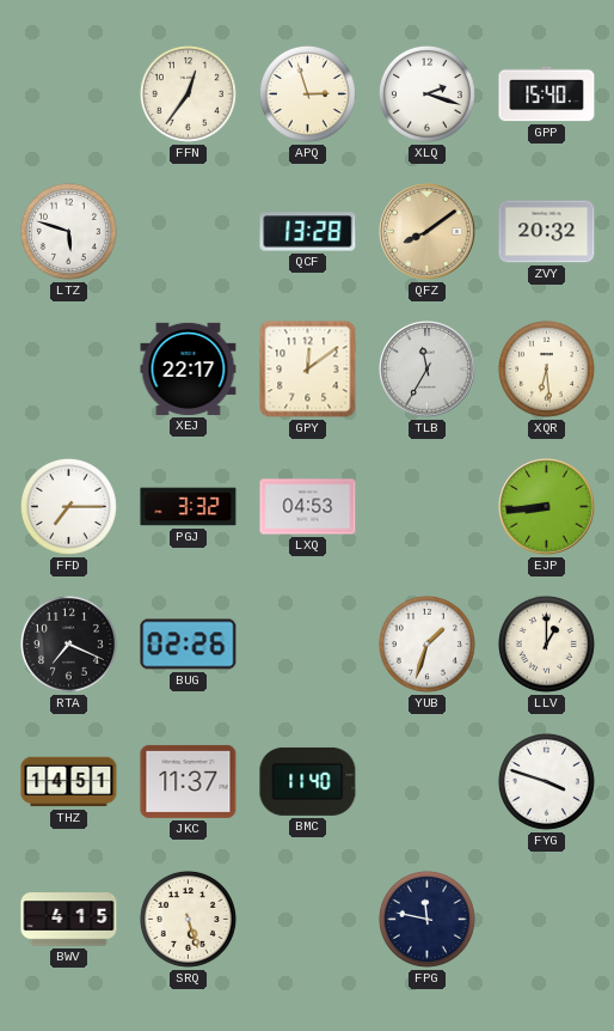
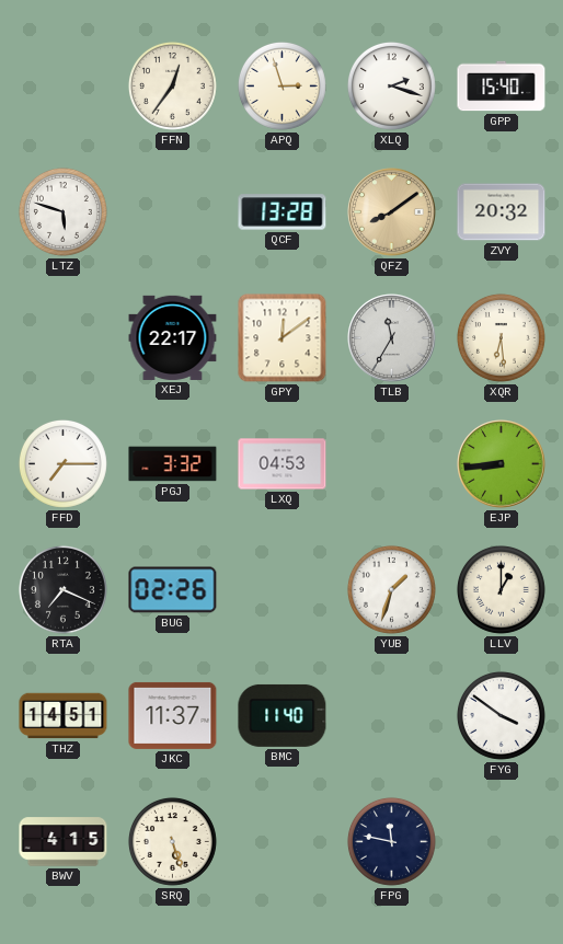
FYG: 3:48 -> 3:51
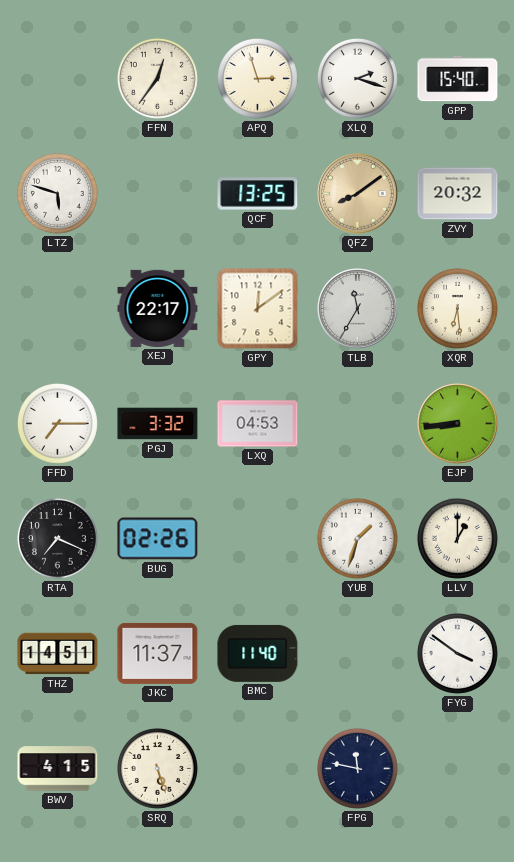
QCF: 13:28 -> 13:25
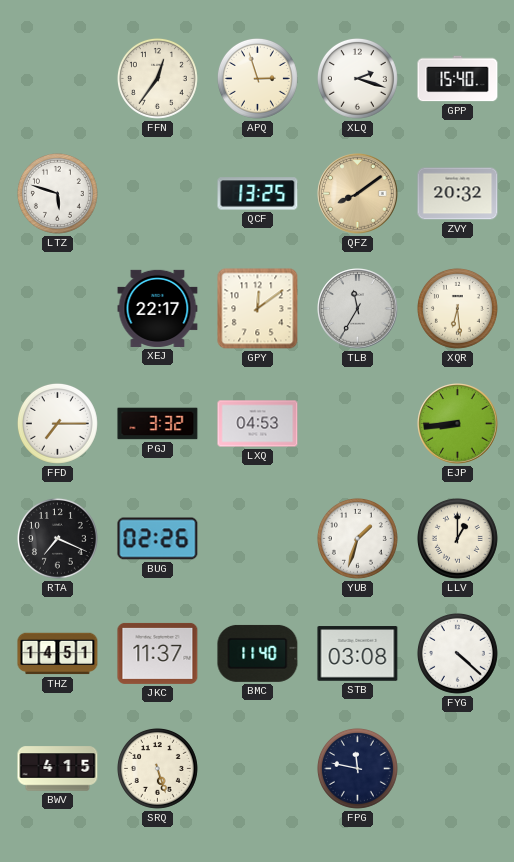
STB: none -> 03:08
FYG: 3:51 -> 4:22
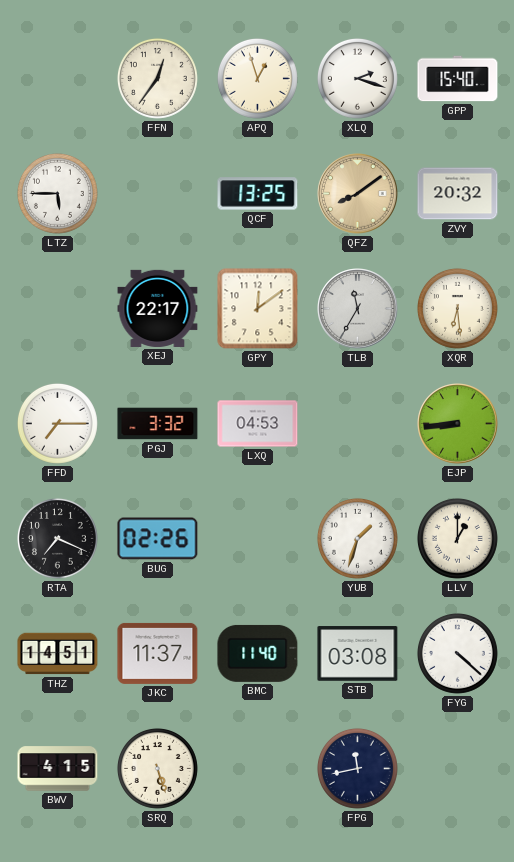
APQ: 2:57 -> 12:57
LTZ: 5:48 -> 5:45
FPG: 11:47 -> 11:43
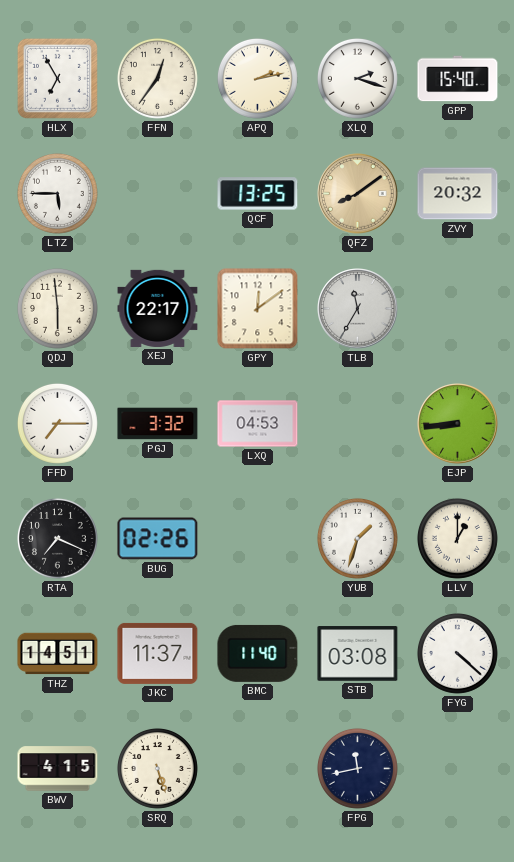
HLX: none -> 6:55
APQ: 12:57 -> 2:13
QDJ: none -> 5:59
XQR: 6:29 -> none
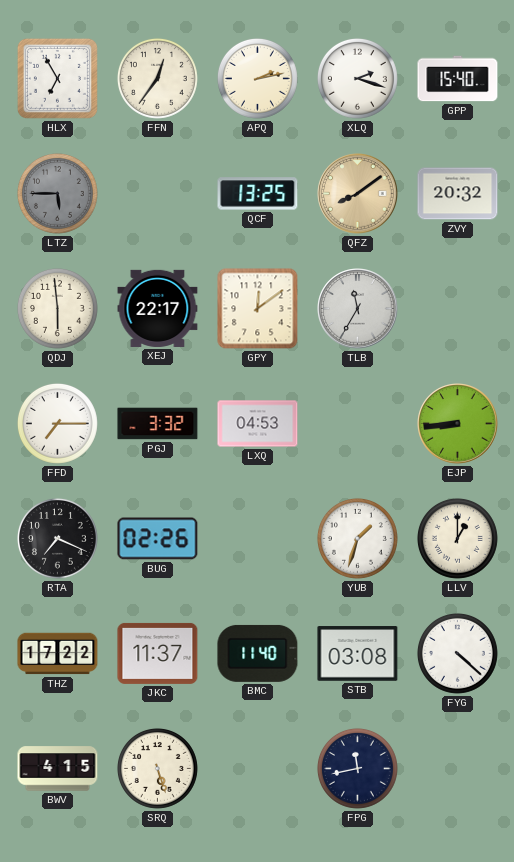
LTZ dial: white -> grey
THZ: 14:51 -> 17:22
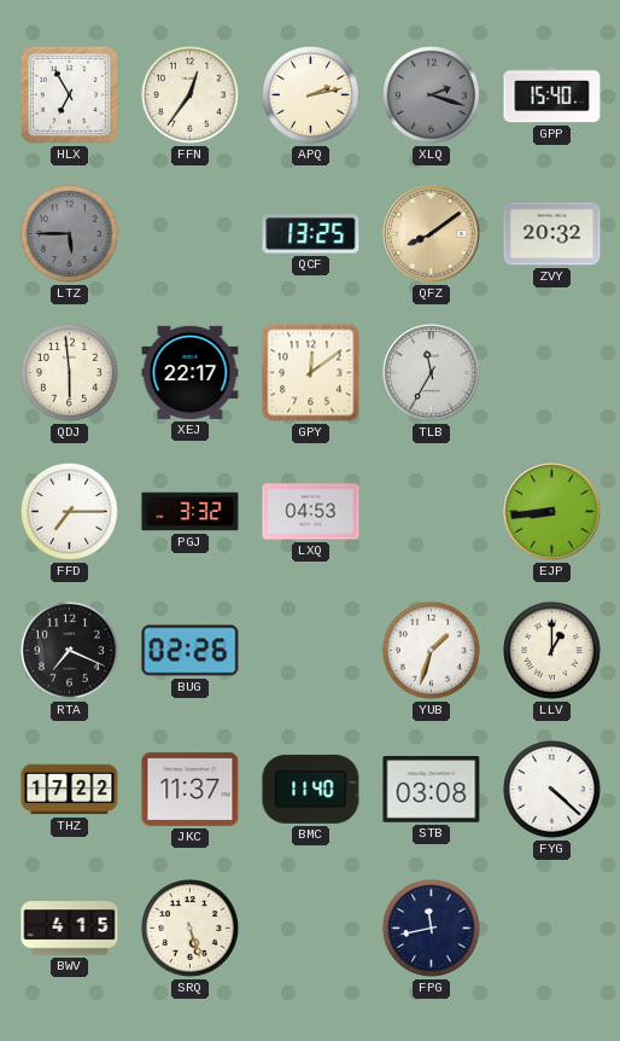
XLQ dial: white -> grey
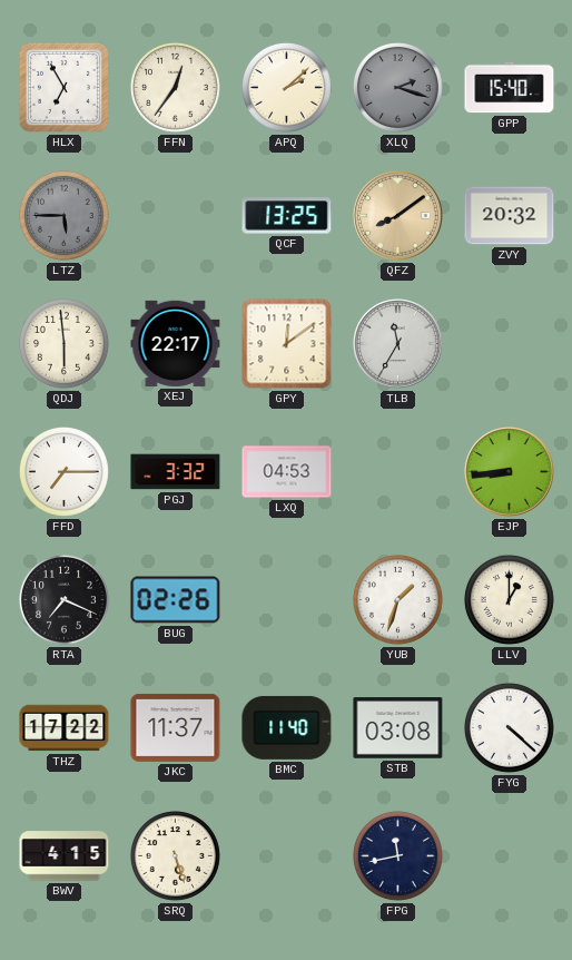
APQ: 2:13 -> 2:08
